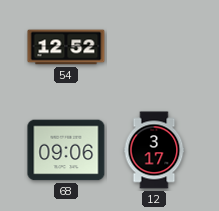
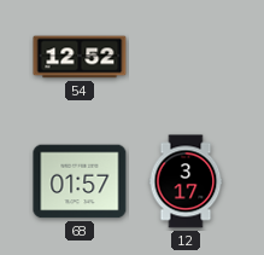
68: 09:06 -> 01:57
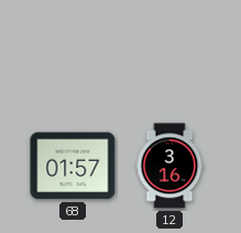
54: 12:52 -> none
12: 3:17 -> 3:16
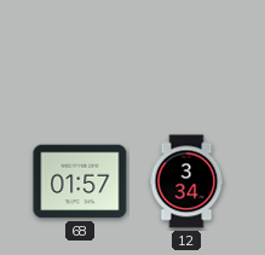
12: 3:16 -> 3:34
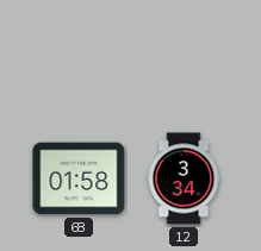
68: 01:57 -> 01:58
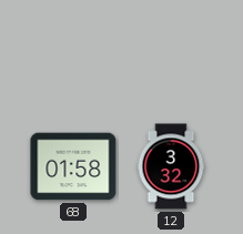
12: 3:34 -> 3:32
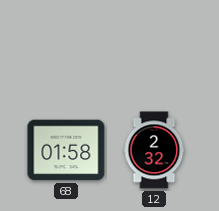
12: 3:32 -> 2:32
